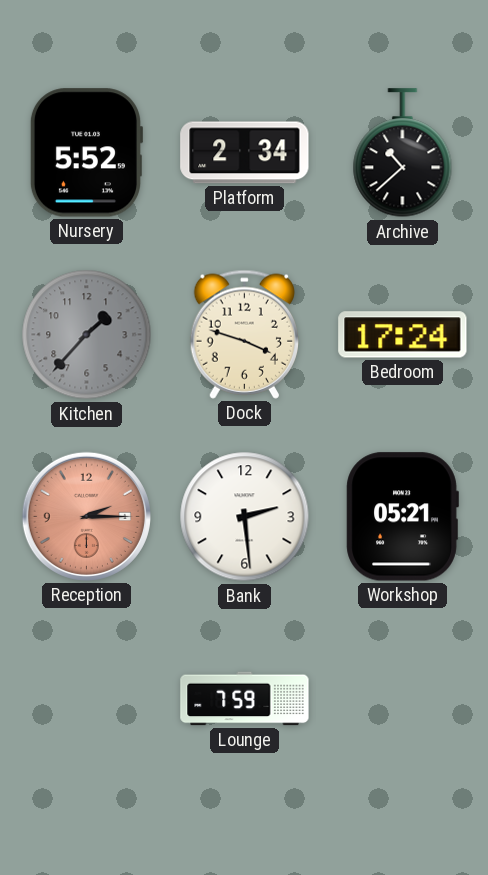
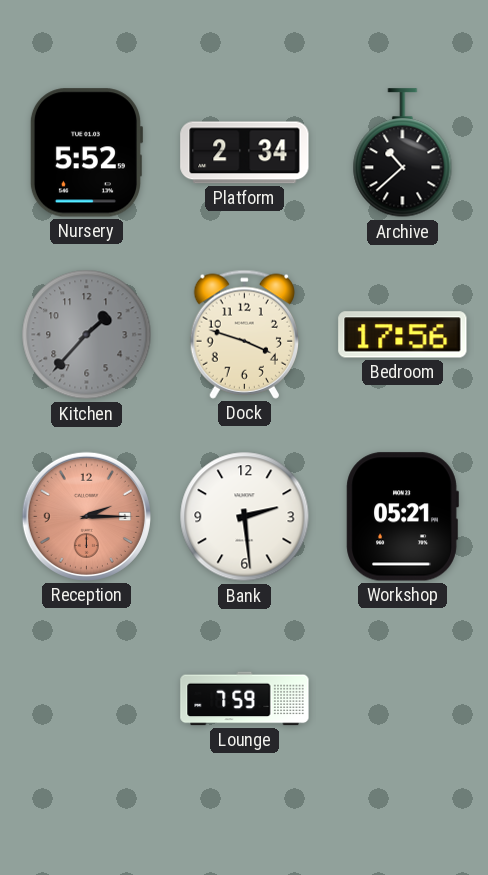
Bedroom: 17:24 -> 17:56
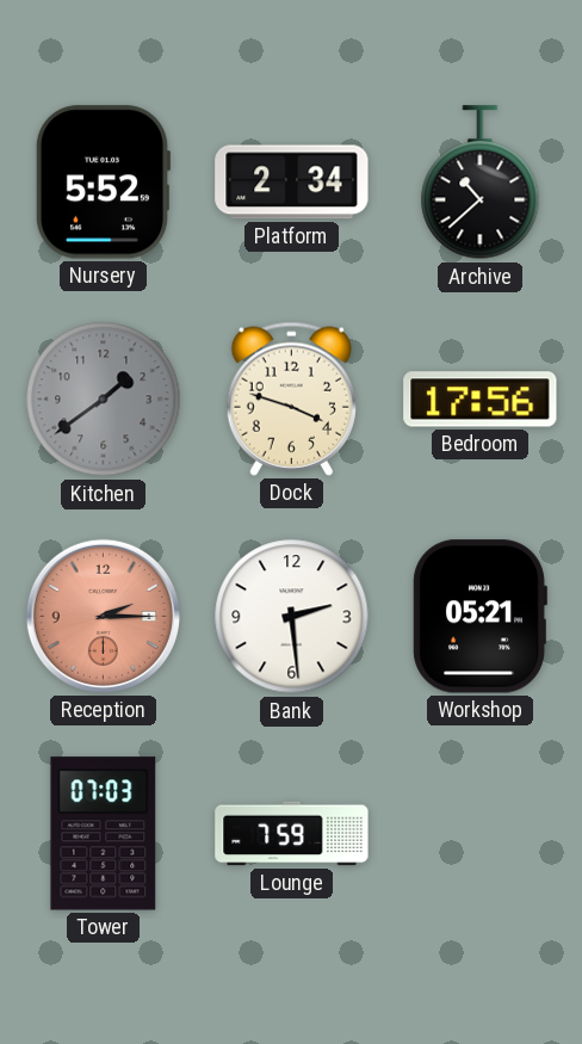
Kitchen: 1:37 -> 1:39
Tower: none -> 07:03
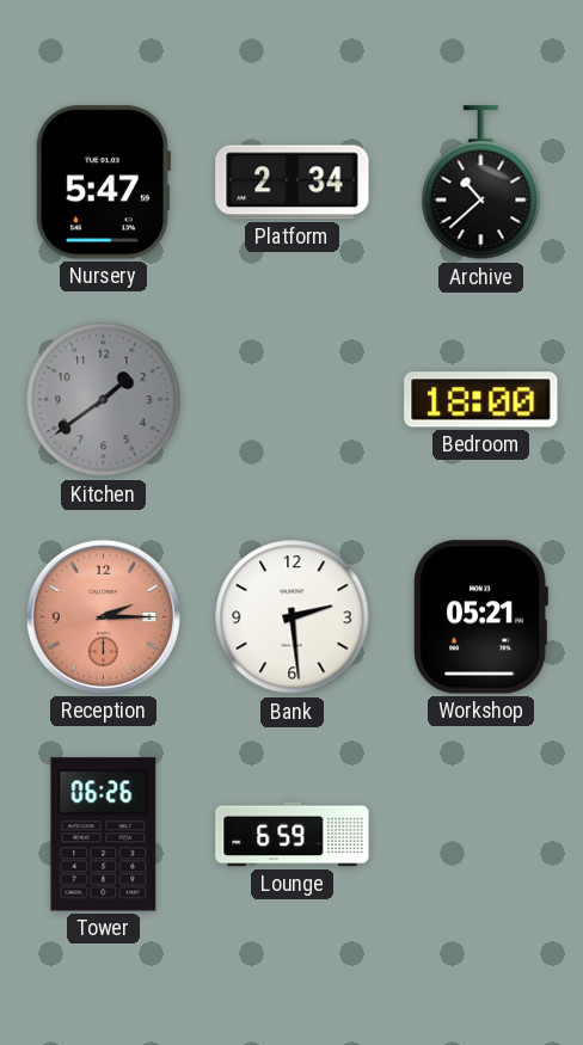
Nursery: 5:52 -> 5:47
Dock: 3:48 -> none
Bedroom: 17:56 -> 18:00
Tower: 07:03 -> 06:26
Lounge: 7:59 -> 6:59
